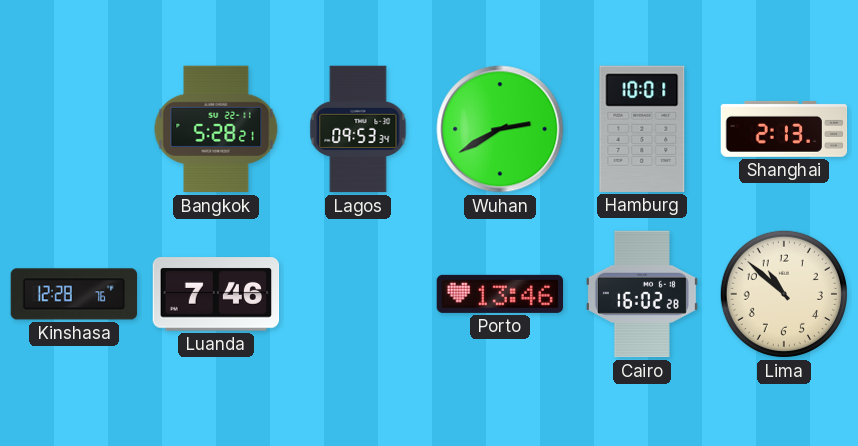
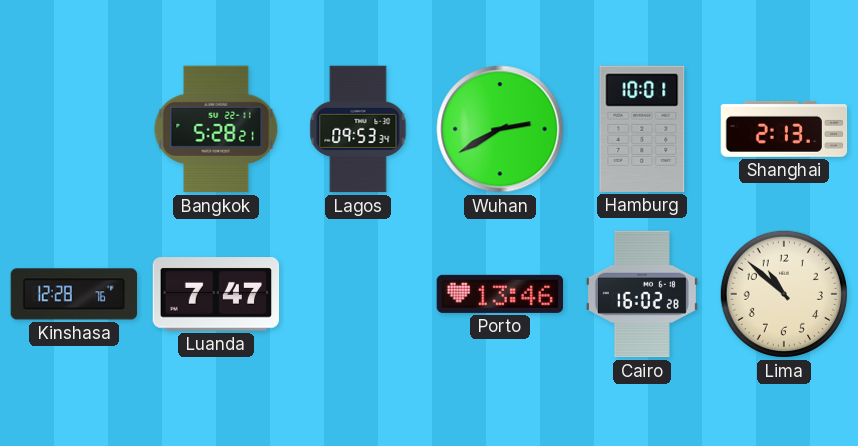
Luanda: 7:46 -> 7:47
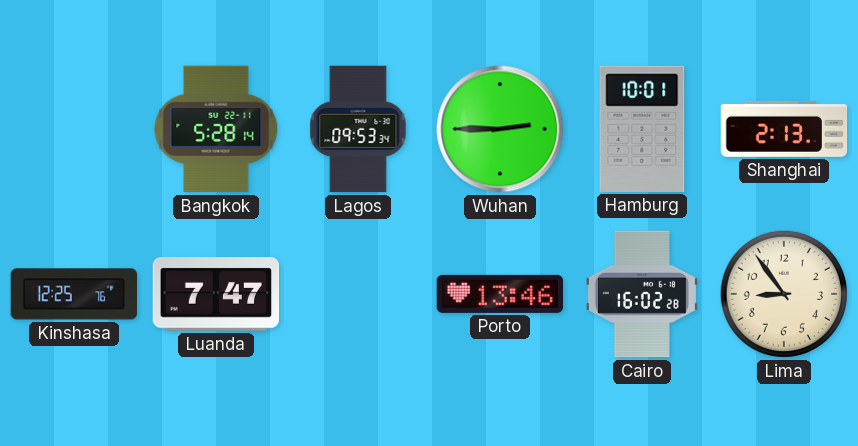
Bangkok: 5:28:21 -> 5:28:14
Wuhan: 2:40 -> 2:45
Kinshasa: 12:28 -> 12:25
Lima: 10:52 -> 8:54
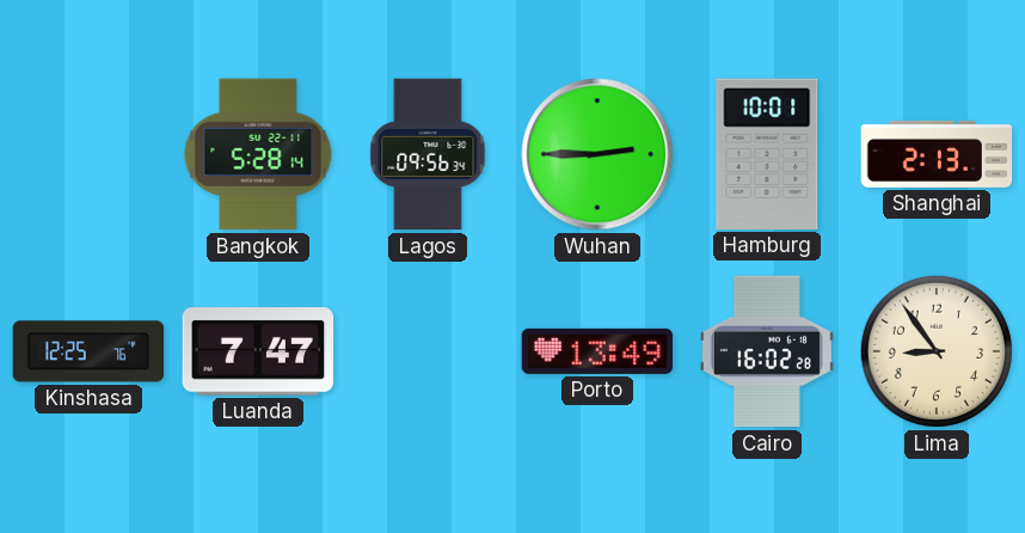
Lagos: 09:53 -> 09:56
Porto: 13:46 -> 13:49
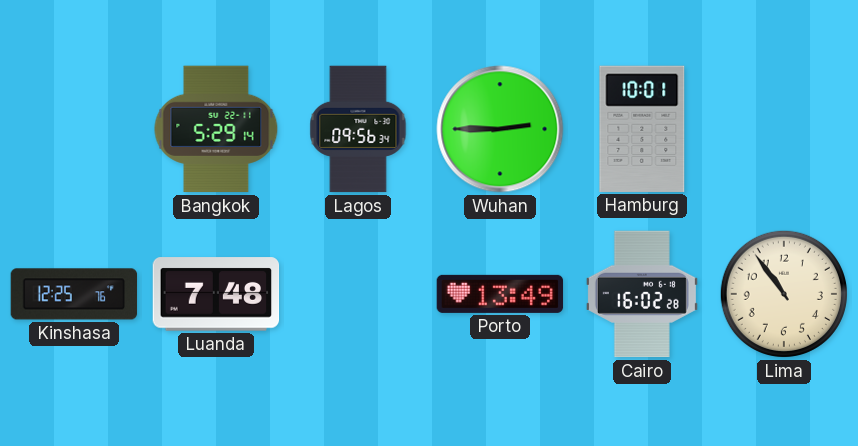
Bangkok: 5:28 -> 5:29
Shanghai: 2:13 -> none
Luanda: 7:47 -> 7:48
Lima: 8:54 -> 10:54
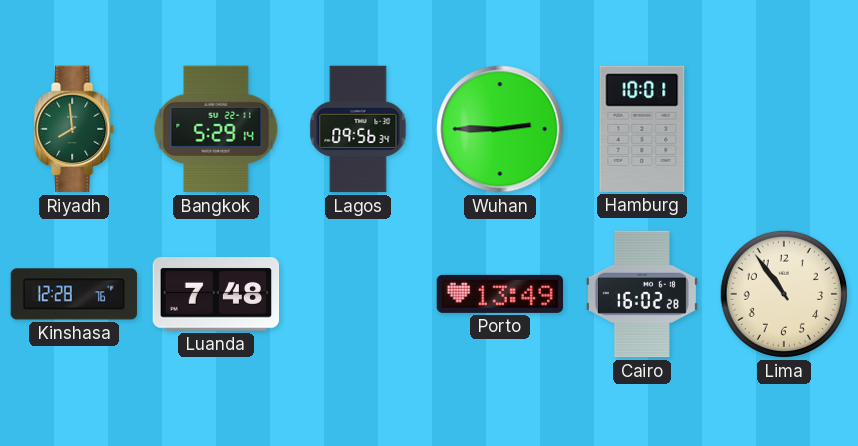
Riyadh: none -> 7:59
Kinshasa: 12:25 -> 12:28
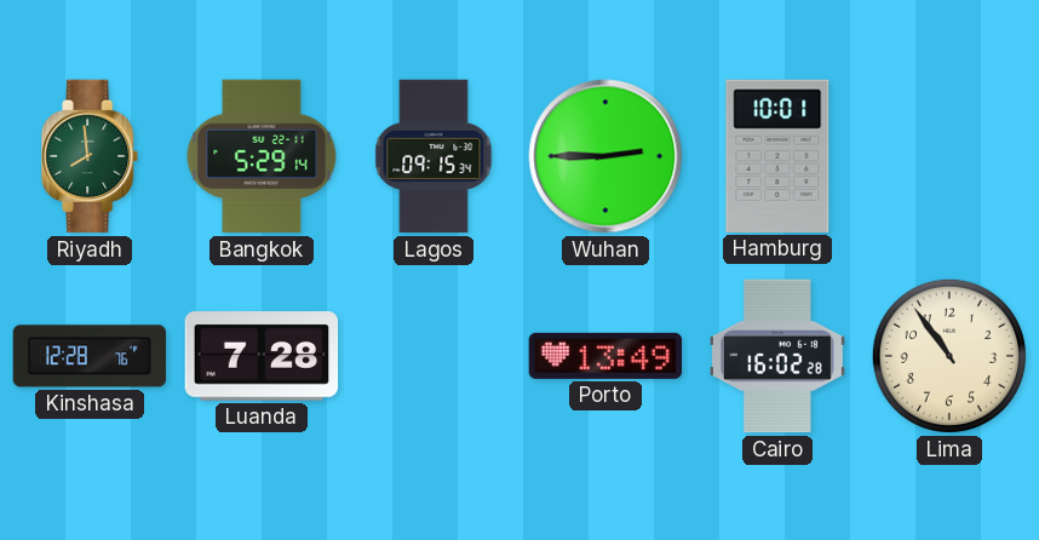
Lagos: 09:56 -> 09:15
Luanda: 7:48 -> 7:28
